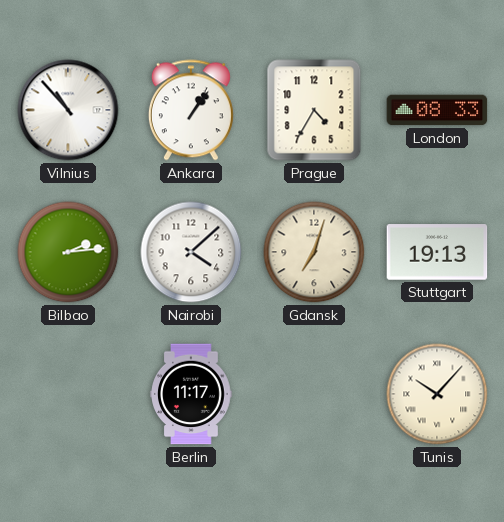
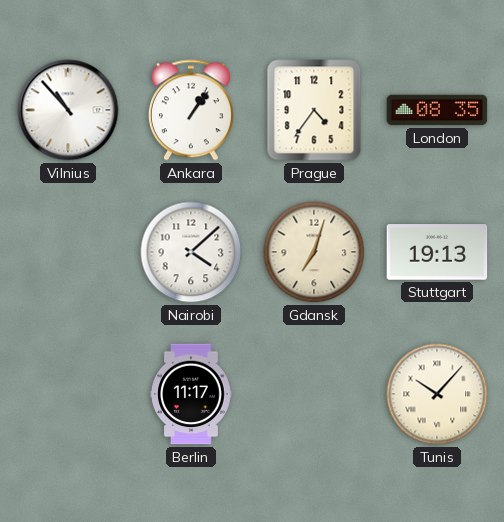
Prague: 4:35 -> 4:36
London: 08:33 -> 08:35
Bilbao: 2:14 -> none
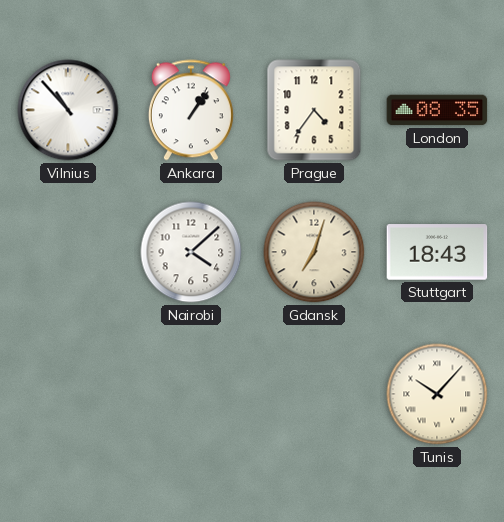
Stuttgart: 19:13 -> 18:43
Berlin: 11:17 -> none
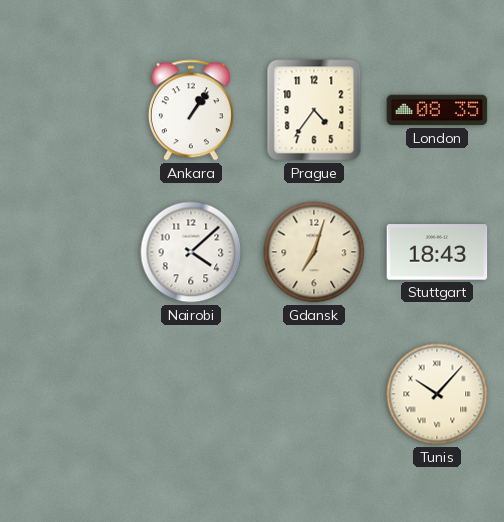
Vilnius: 10:53 -> none
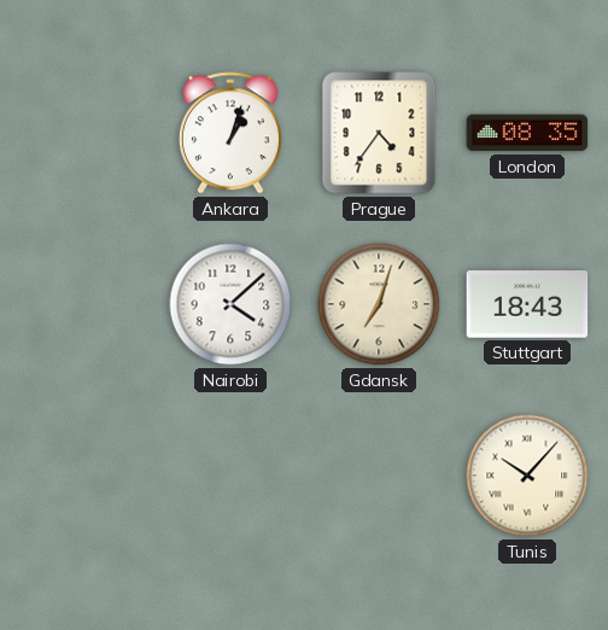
Ankara: 1:06 -> 1:03
